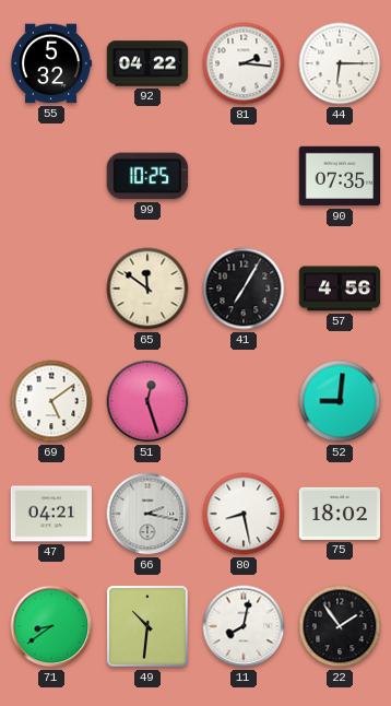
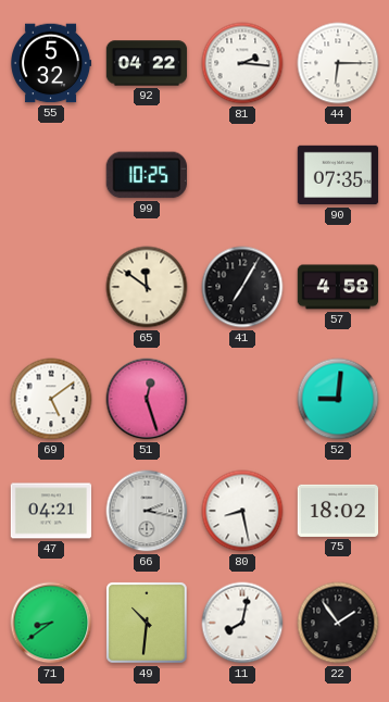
57: 4:56 -> 4:58
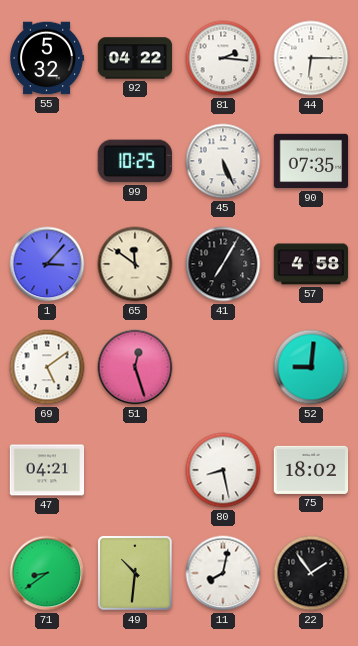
45: none -> 5:26
1: none -> 3:07
66: 2:17 -> none
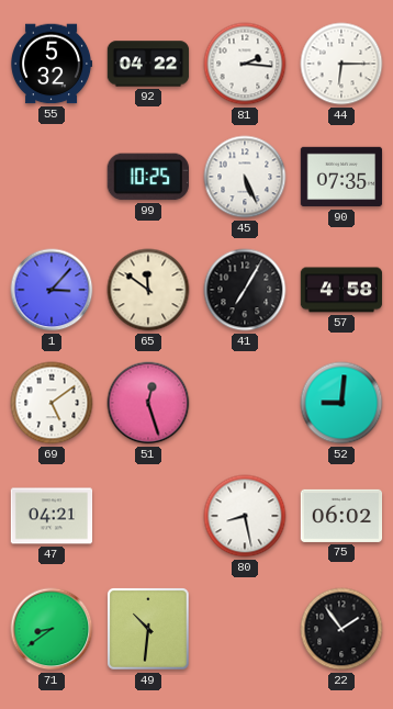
75: 18:02 -> 06:02
11: 8:02 -> none
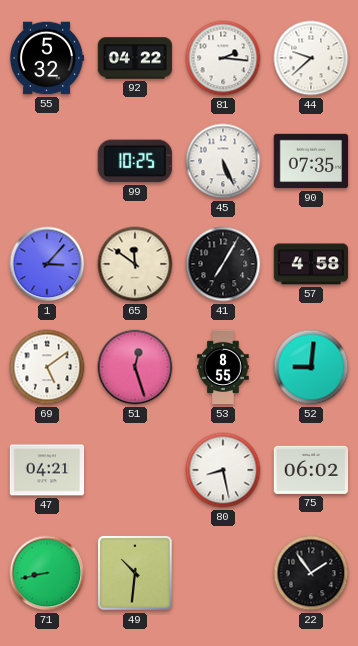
44: 6:15 -> 9:38
53: none -> 8:55
71: 8:39 -> 8:43
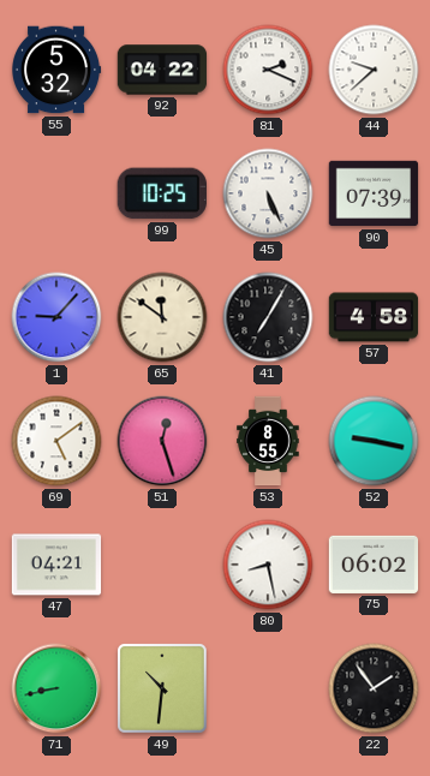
81: 2:16 -> 2:19
90: 07:35 -> 07:39
1: 3:07 -> 9:07
52: 9:01 -> 9:17
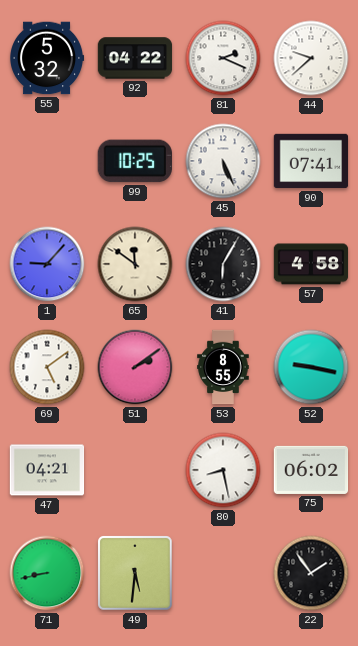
90: 07:39 -> 07:41
41: 7:05 -> 6:05
51: 12:27 -> 2:09
49: 10:31 -> 5:31
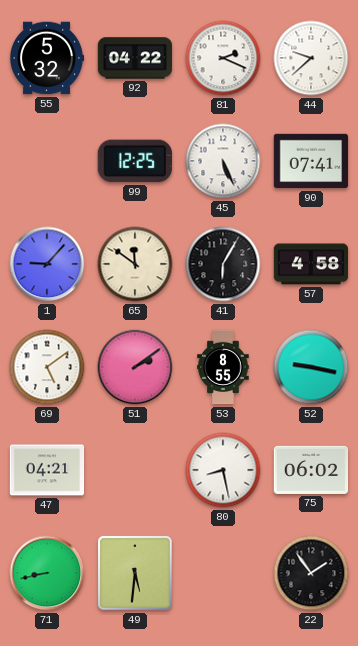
99: 10:25 -> 12:25
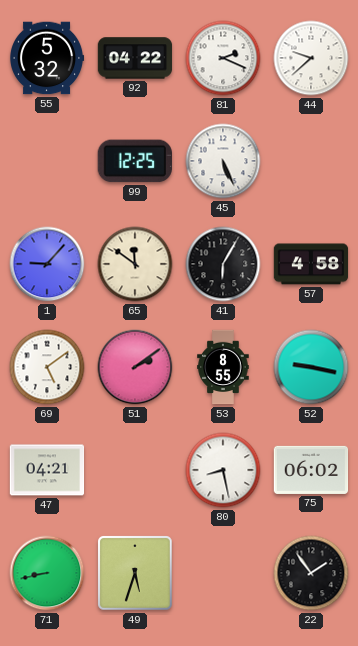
90: 07:41 -> none
49: 5:31 -> 5:33
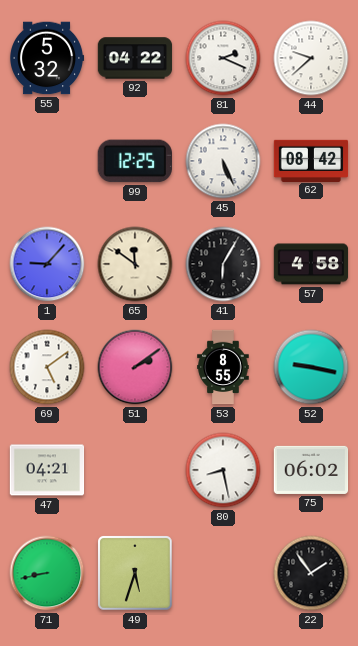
62: none -> 08:42
